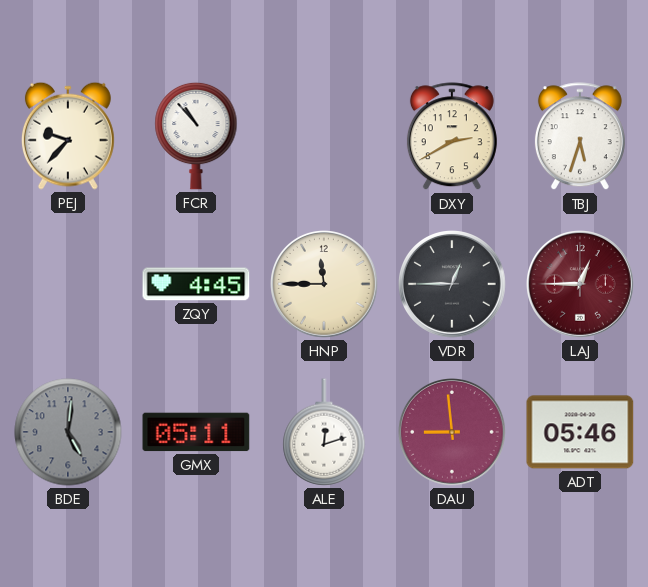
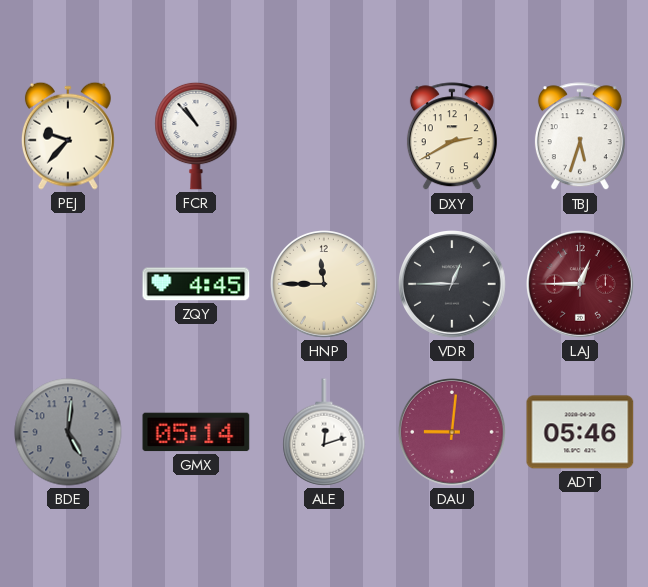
GMX: 05:11 -> 05:14
DAU: 8:59 -> 9:01
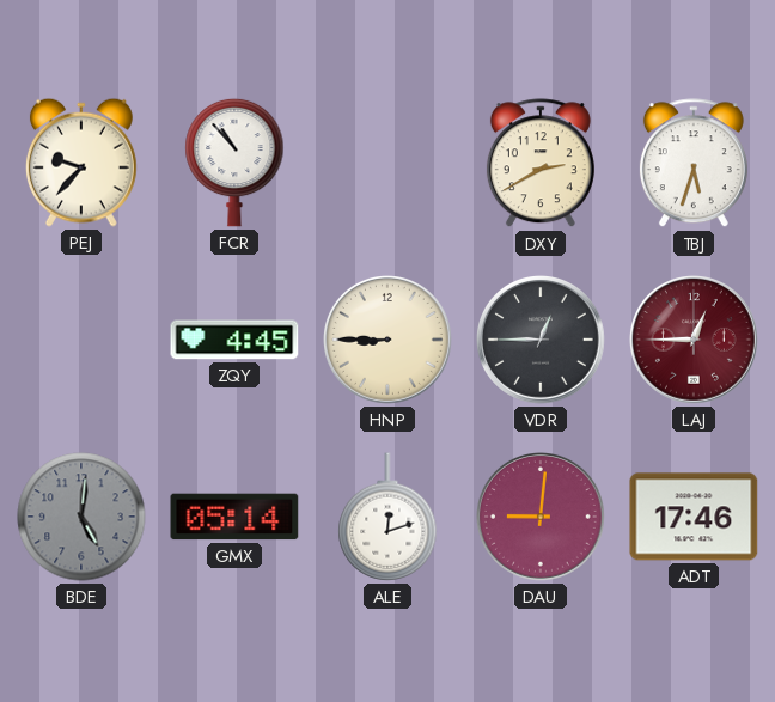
HNP: 11:45 -> 8:45
ADT: 05:46 -> 17:46
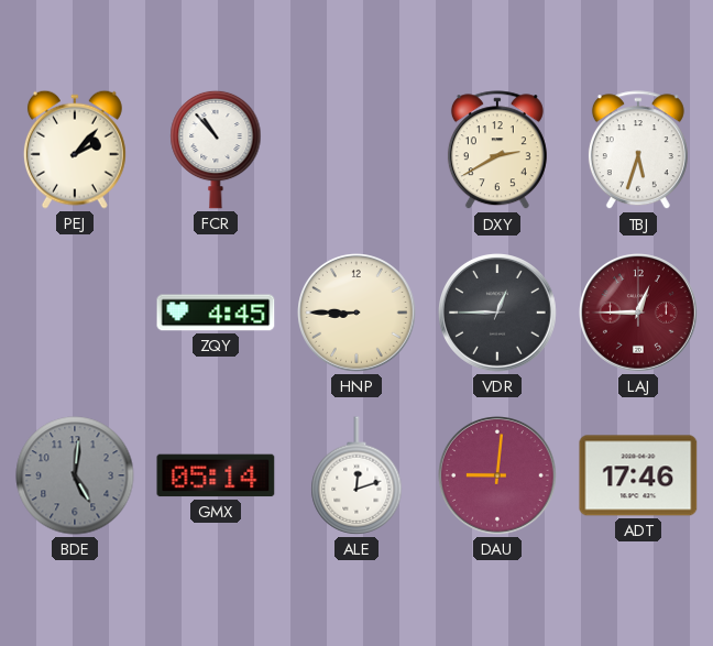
PEJ: 9:37 -> 2:07
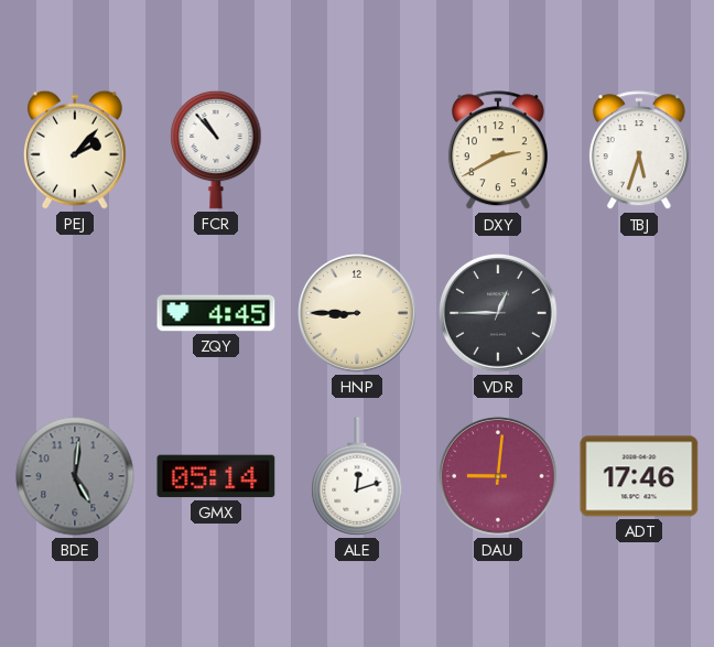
LAJ: 12:45 -> none
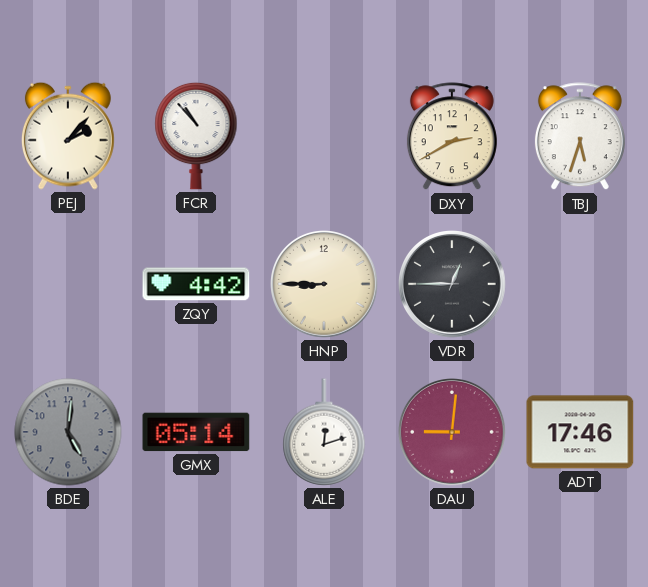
ZQY: 4:45 -> 4:42
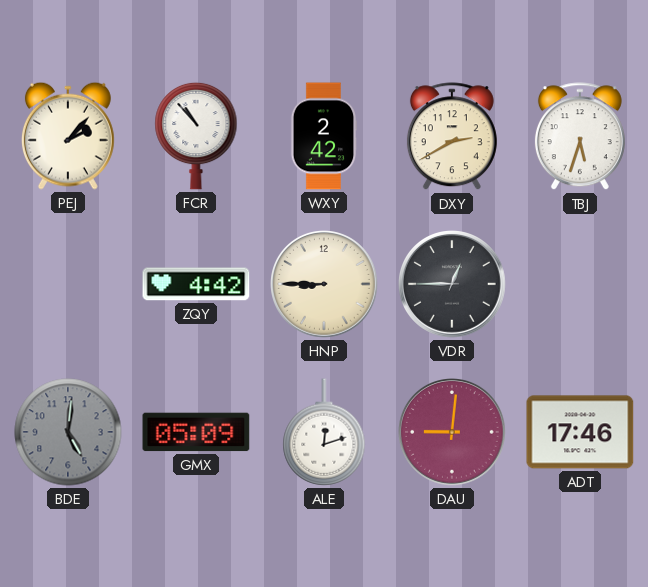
WXY: none -> 2:42
GMX: 05:14 -> 05:09
